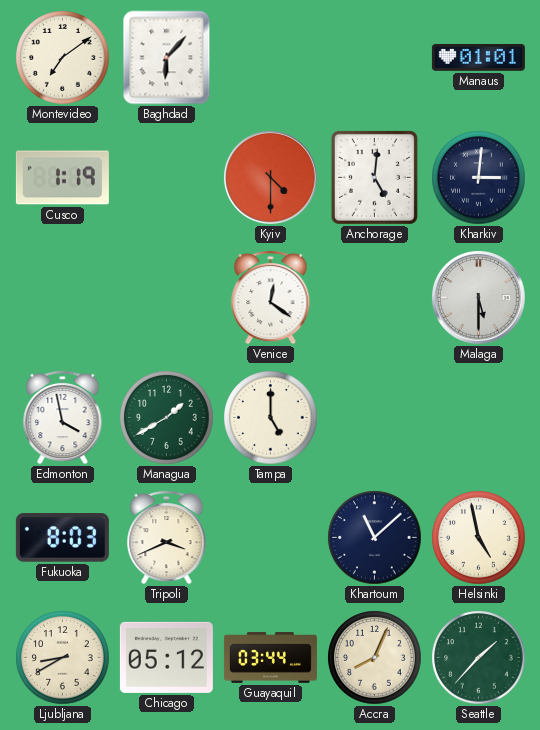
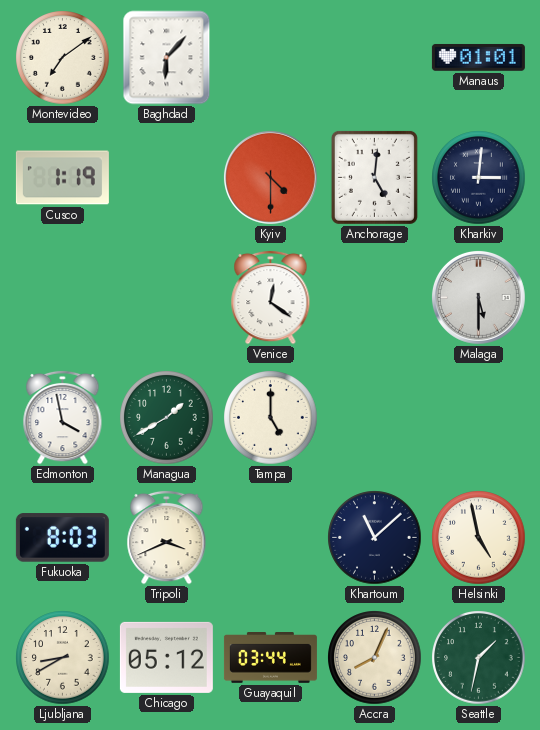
Seattle: 1:37 -> 1:32
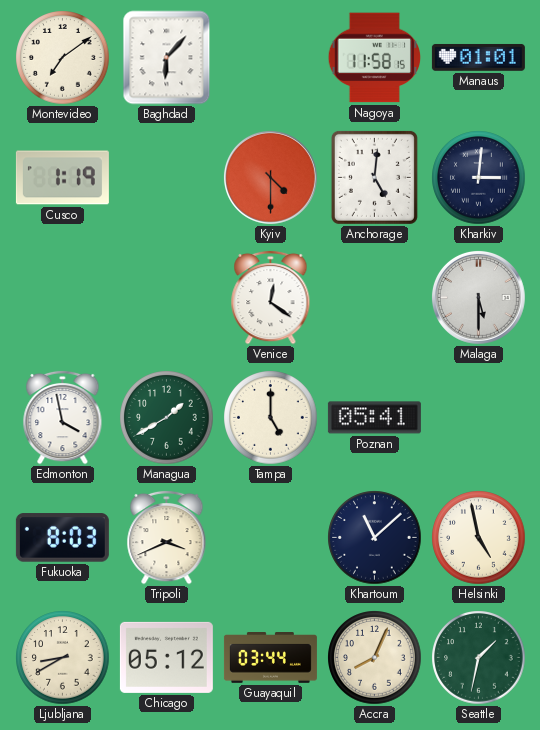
Nagoya: none -> 11:58
Poznan: none -> 05:41
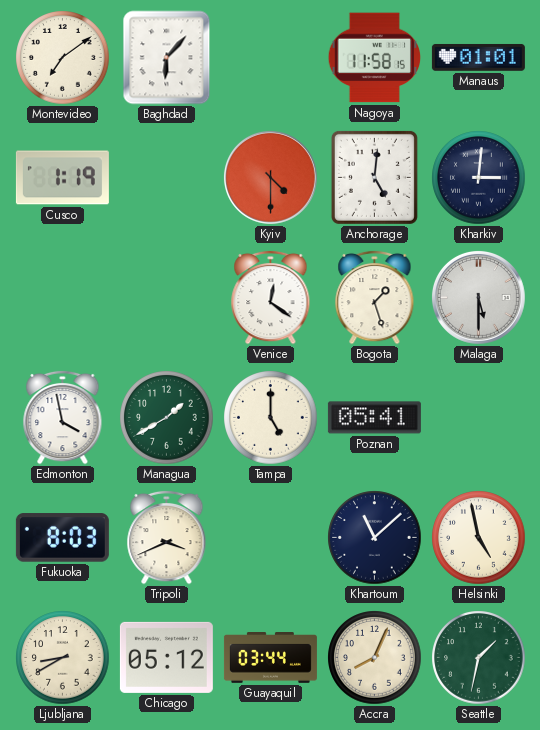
Bogota: none -> 1:27
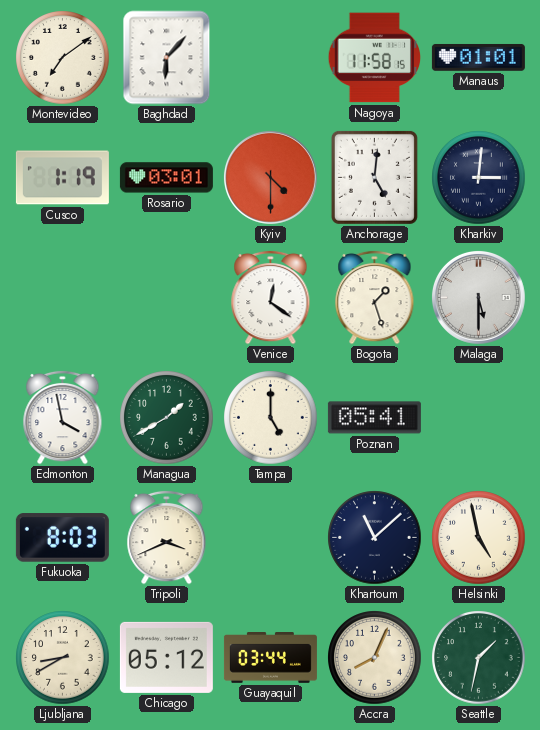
Rosario: none -> 03:01
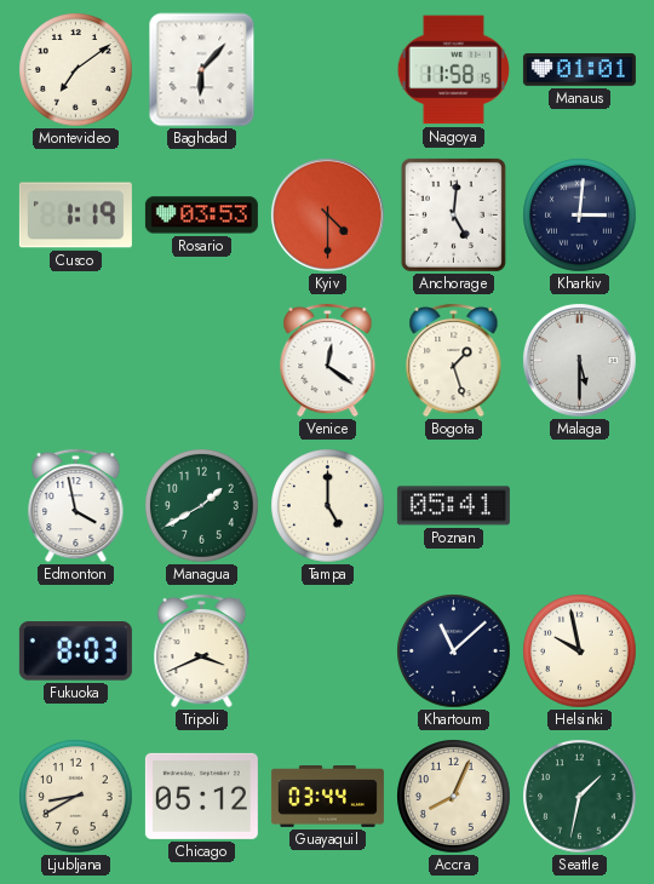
Rosario: 03:01 -> 03:53
Helsinki: 4:58 -> 9:58
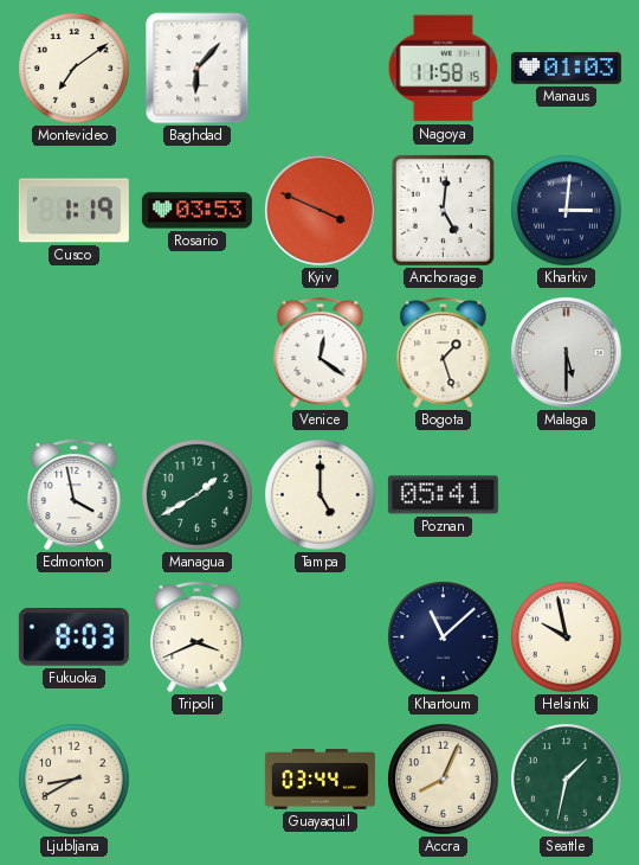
Manaus: 01:01 -> 01:03
Kyiv: 4:30 -> 3:49
Chicago: 05:12 -> none
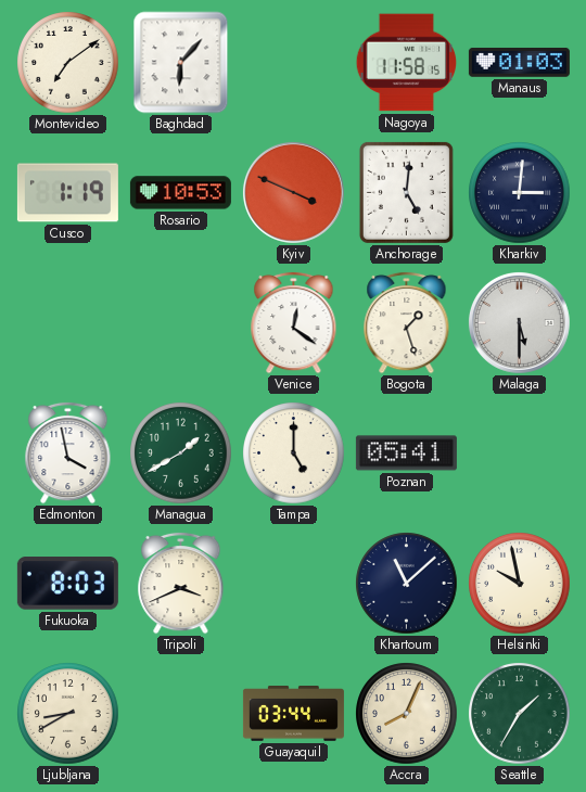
Rosario: 03:53 -> 10:53
Seattle: 1:32 -> 1:35
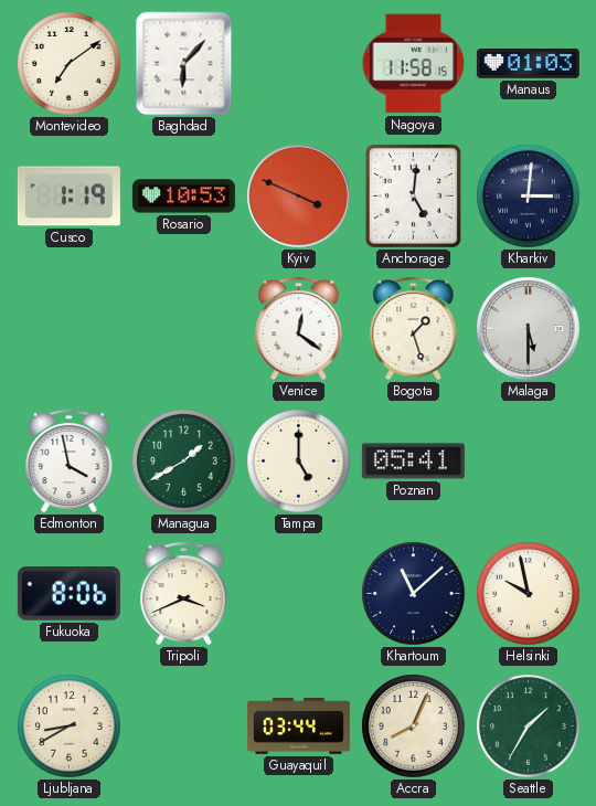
Fukuoka: 8:03 -> 8:06
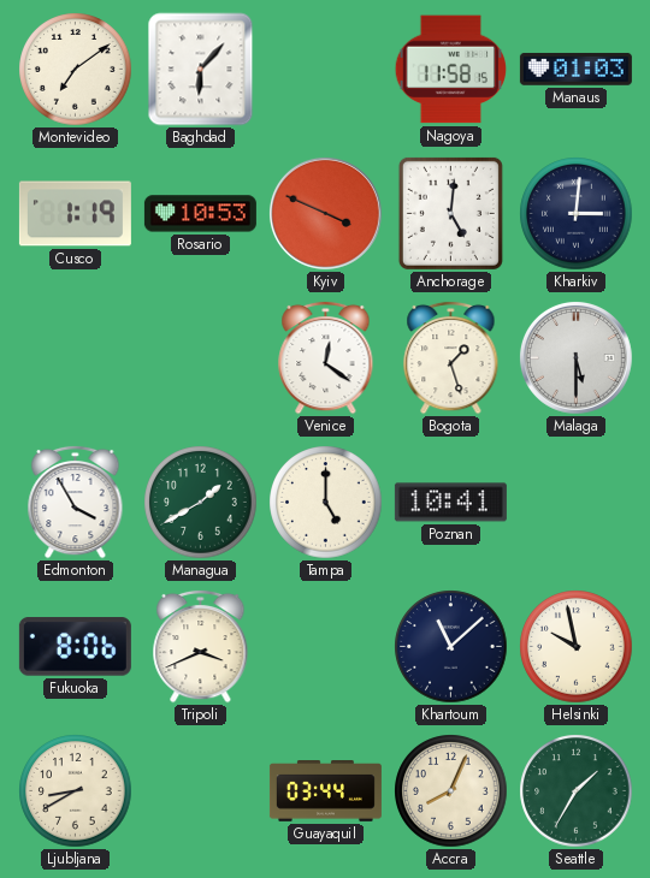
Edmonton: 3:58 -> 3:55
Poznan: 05:41 -> 10:41
